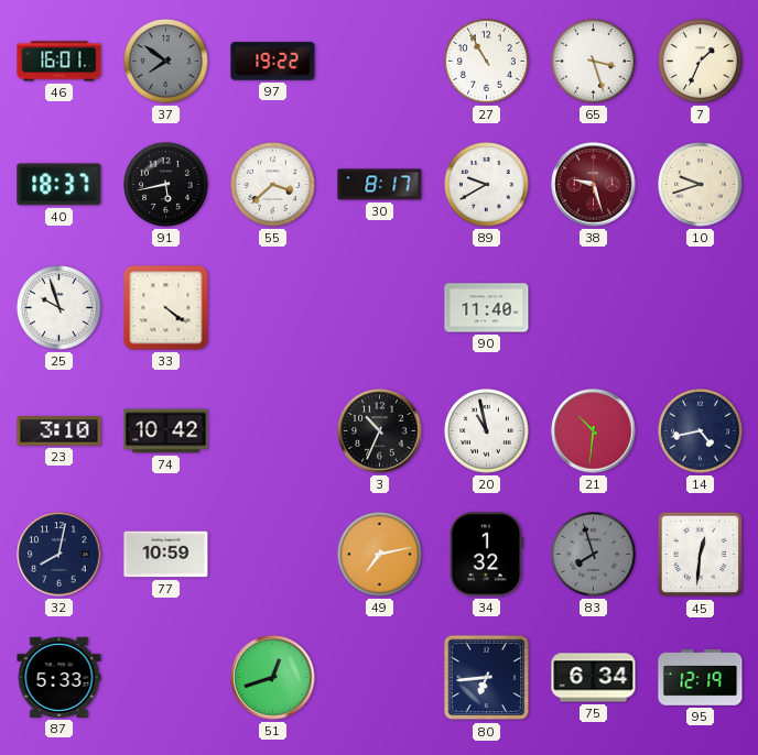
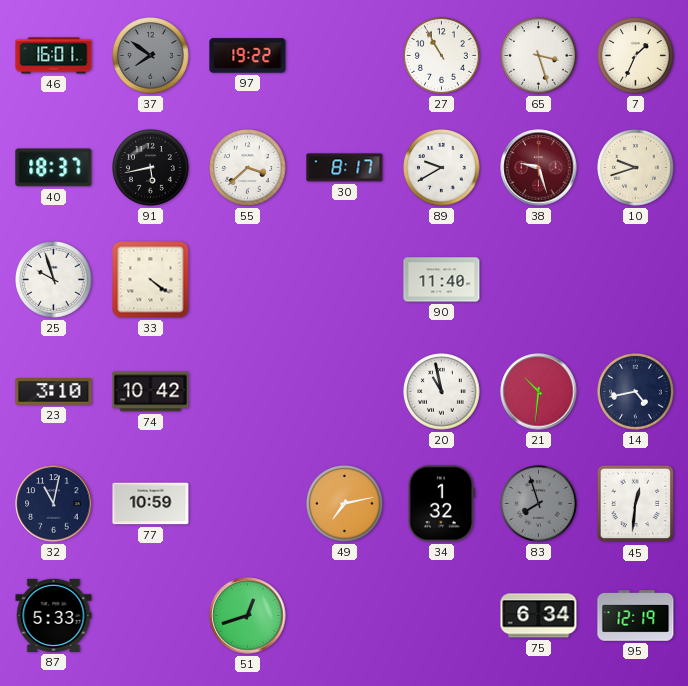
3: 10:34 -> none
32: 8:02 -> 11:02
80: 6:44 -> none
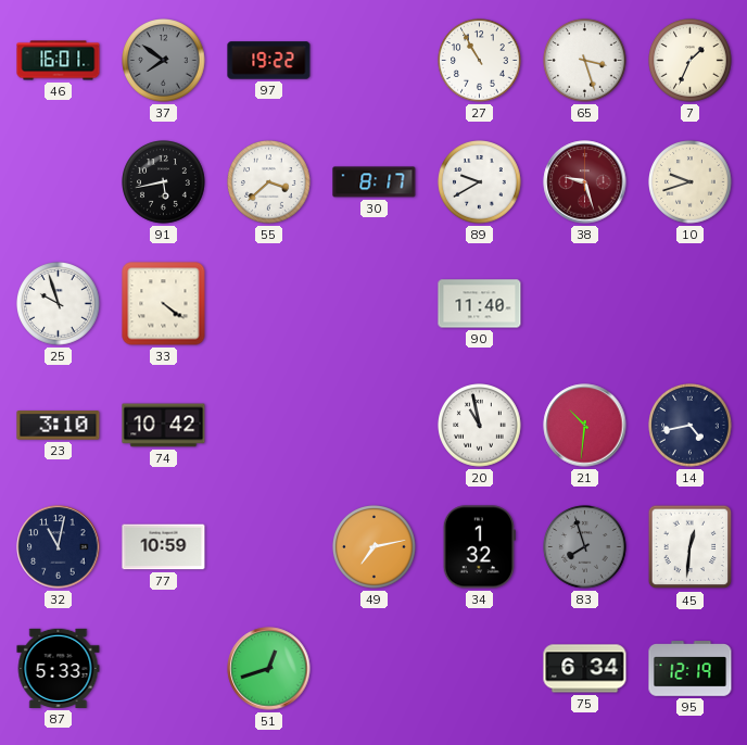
40: 18:37 -> none
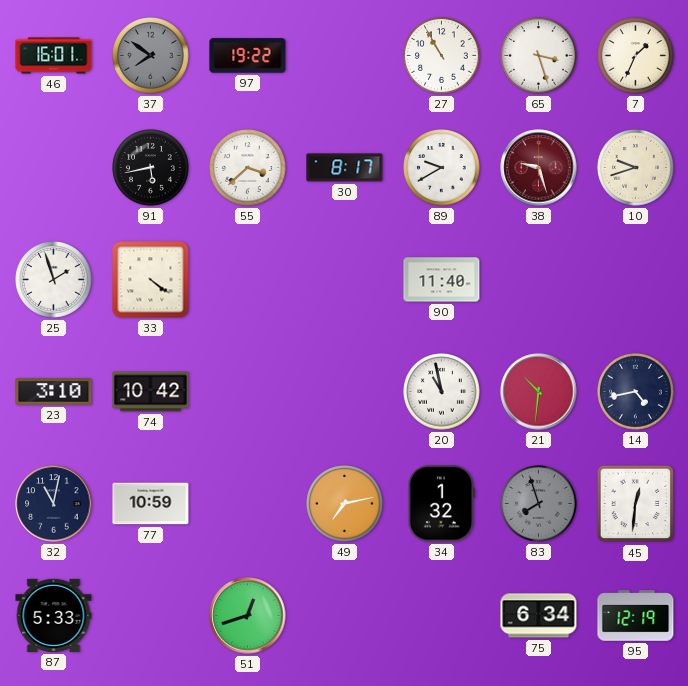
25: 9:57 -> 1:57
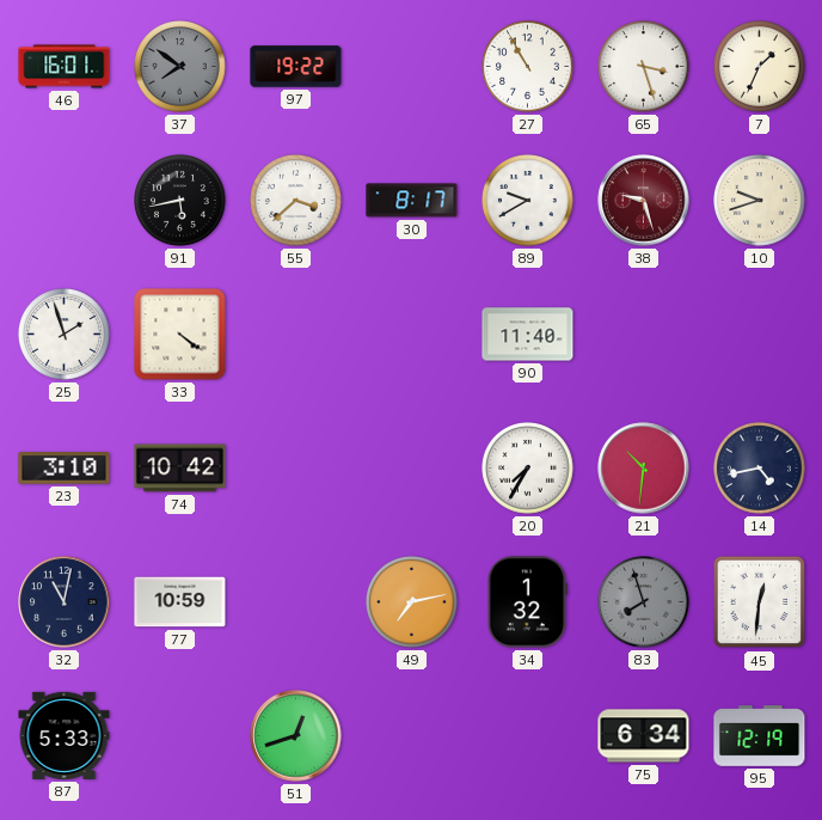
20: 10:58 -> 7:35
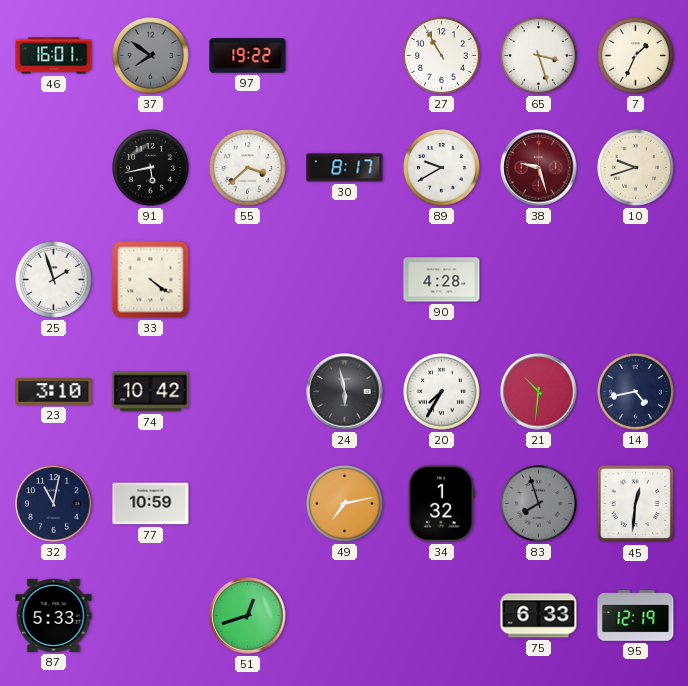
90: 11:40 -> 4:28
24: none -> 5:58
75: 6:34 -> 6:33
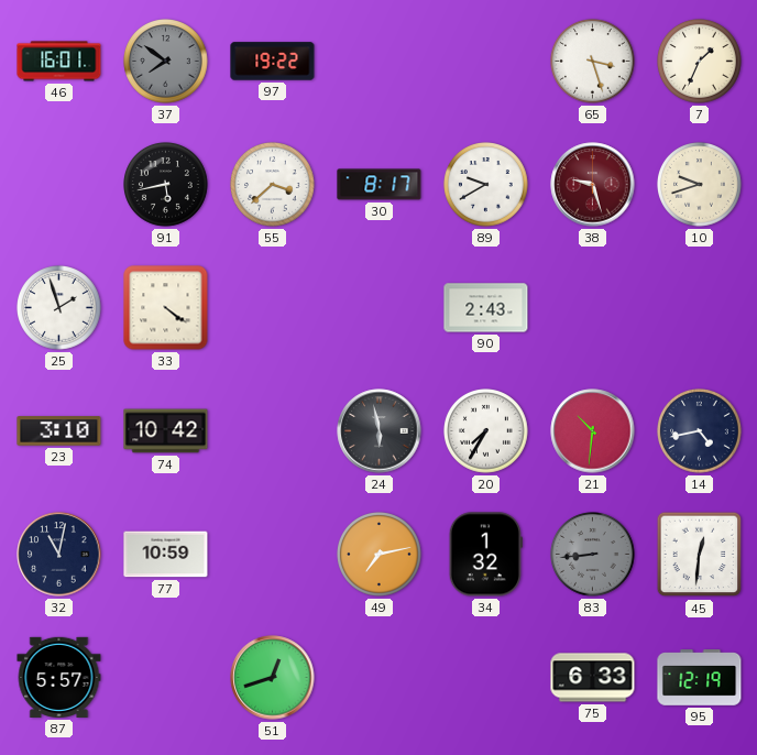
27: 10:55 -> none
90: 4:28 -> 2:43
83: 7:57 -> 8:44
87: 5:33 -> 5:57
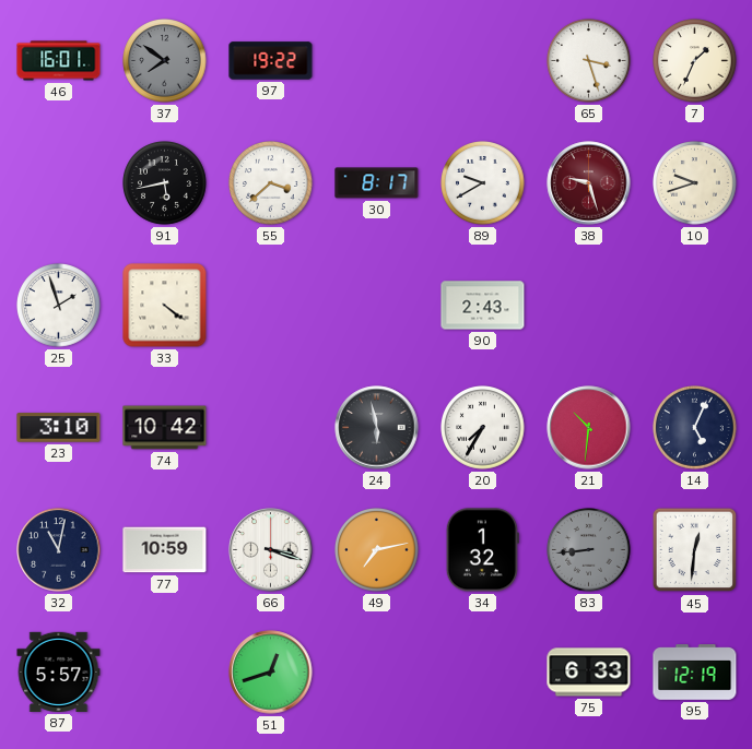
14: 4:43 -> 5:04
66: none -> 3:18
